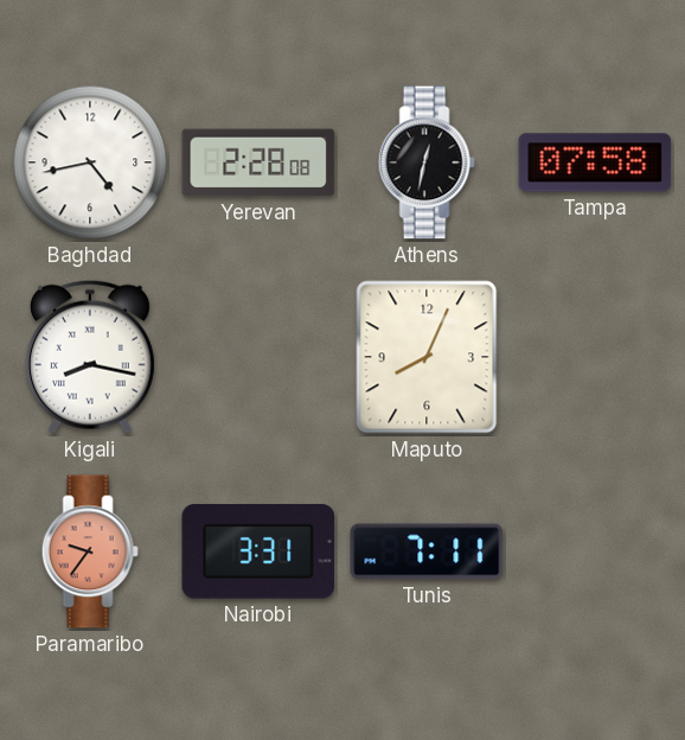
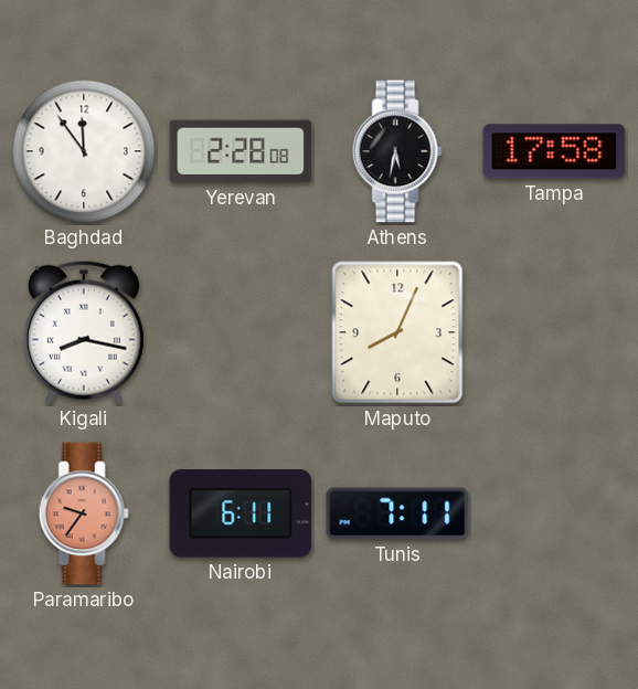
Baghdad: 4:43 -> 11:54
Athens: 12:32 -> 5:32
Tampa: 07:58 -> 17:58
Nairobi: 3:31 -> 6:11
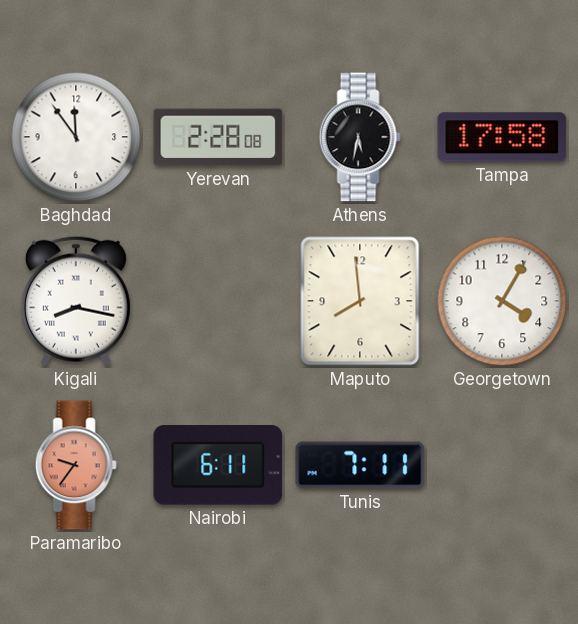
Maputo: 8:04 -> 7:59
Georgetown: none -> 4:05
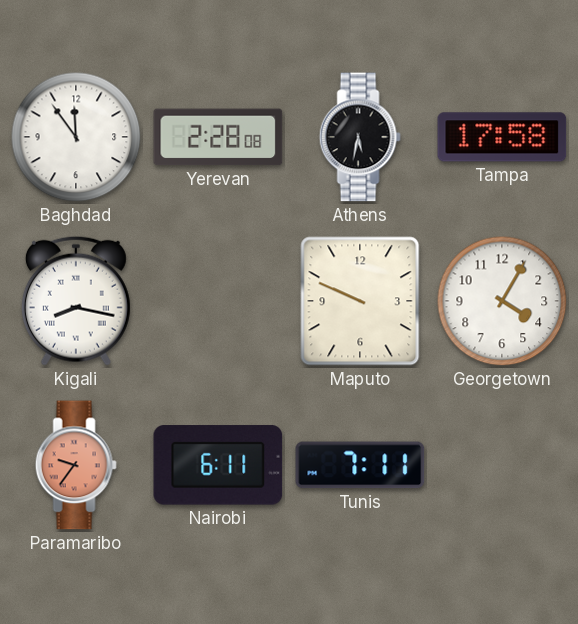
Maputo: 7:59 -> 9:49
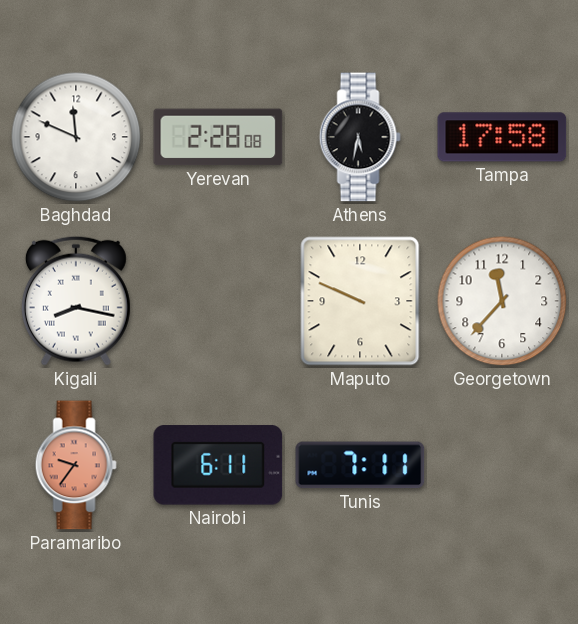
Baghdad: 11:54 -> 11:49
Georgetown: 4:05 -> 11:37
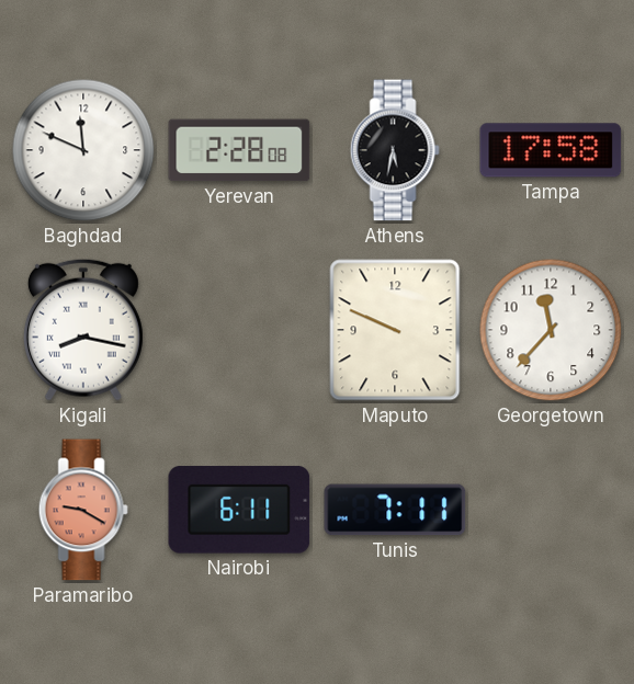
Paramaribo: 9:36 -> 9:20
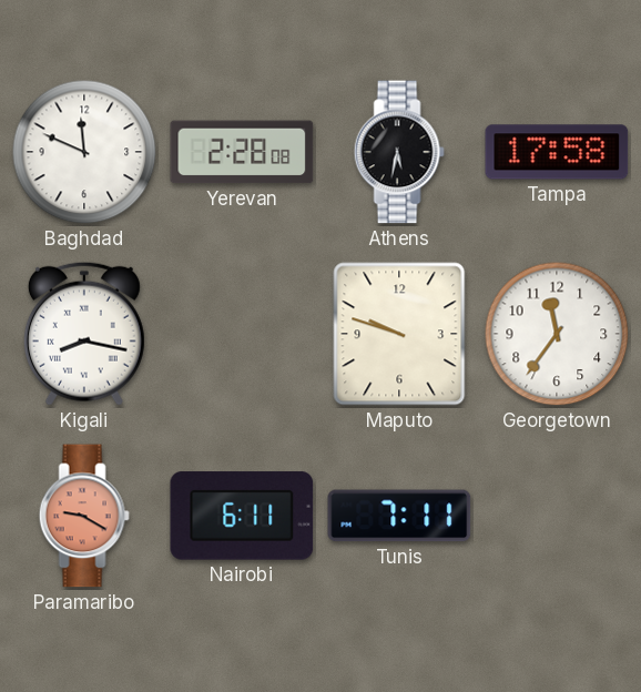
Maputo: 9:49 -> 9:48
Georgetown: 11:37 -> 11:36
